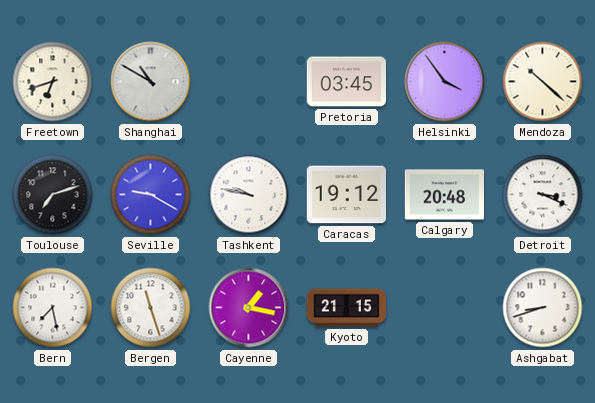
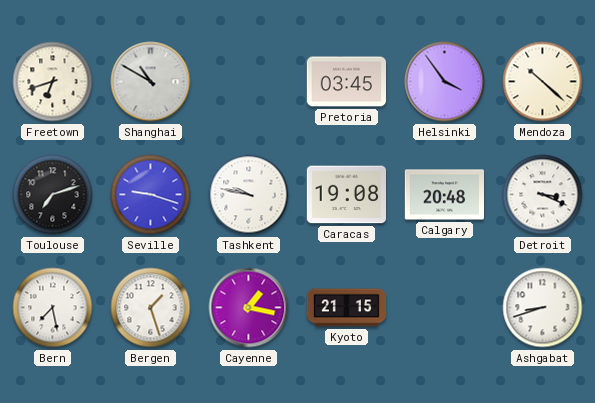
Seville: 9:20 -> 9:18
Caracas: 19:12 -> 19:08
Bergen: 11:27 -> 1:27
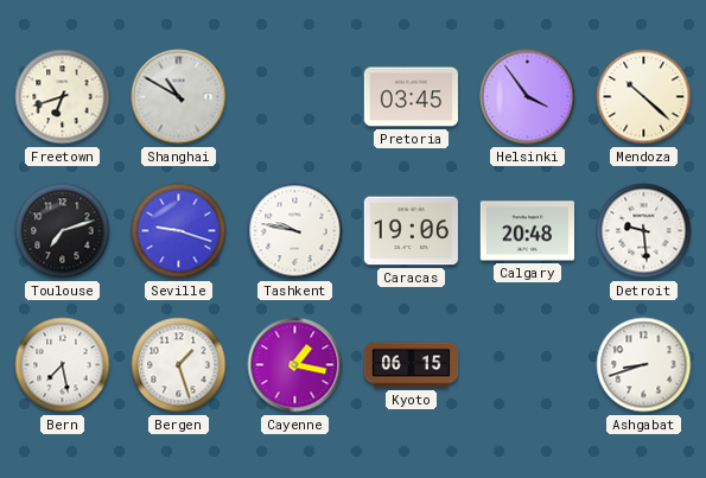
Caracas: 19:08 -> 19:06
Detroit: 3:19 -> 9:29
Kyoto: 21:15 -> 06:15
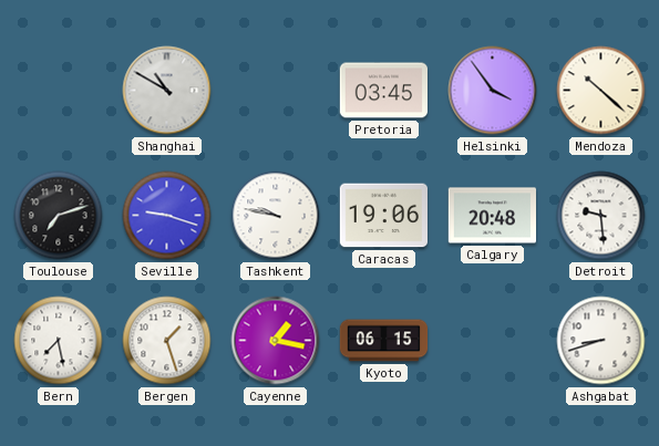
Freetown: 6:42 -> none
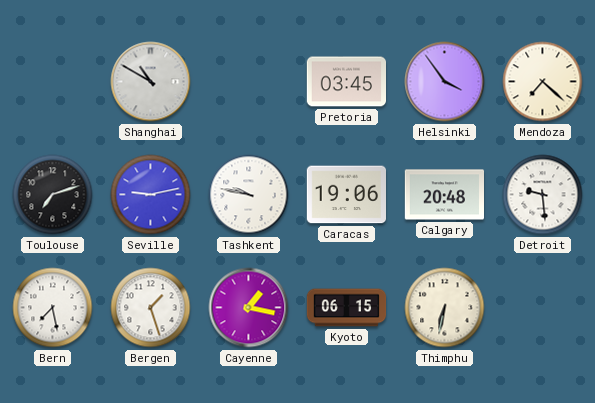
Mendoza: 10:22 -> 7:22
Seville: 9:18 -> 9:13
Thimphu: none -> 6:32
Ashgabat: 8:42 -> none
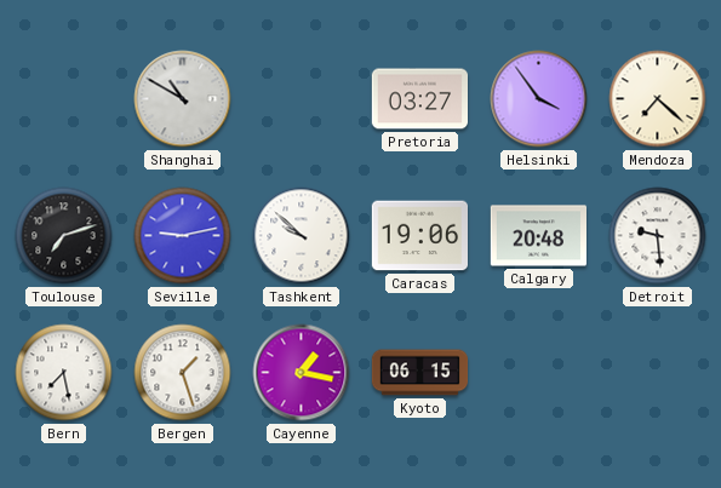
Pretoria: 03:45 -> 03:27
Tashkent: 9:47 -> 9:52
Thimphu: 6:32 -> none
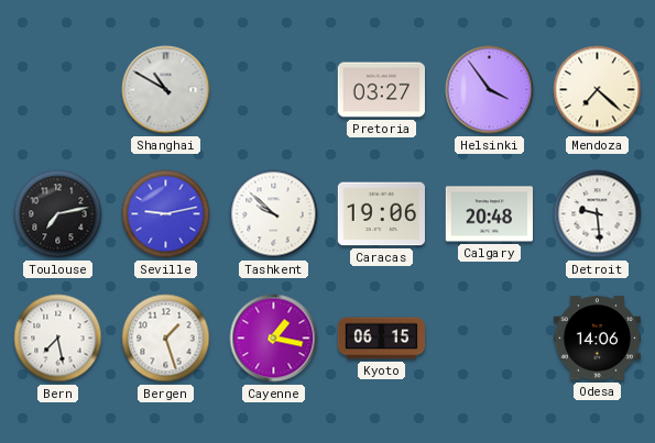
Toulouse: 7:12 -> 7:13
Odesa: none -> 14:06
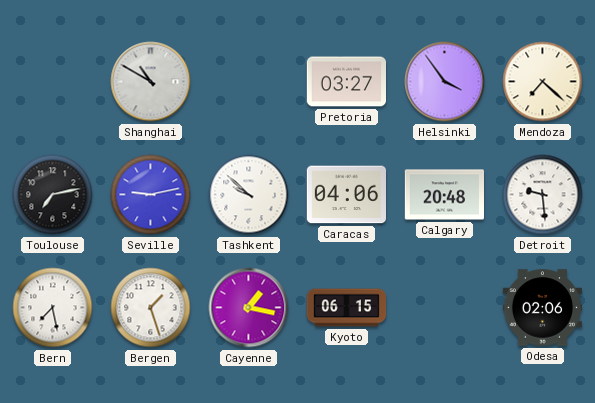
Caracas: 19:06 -> 04:06
Odesa: 14:06 -> 02:06
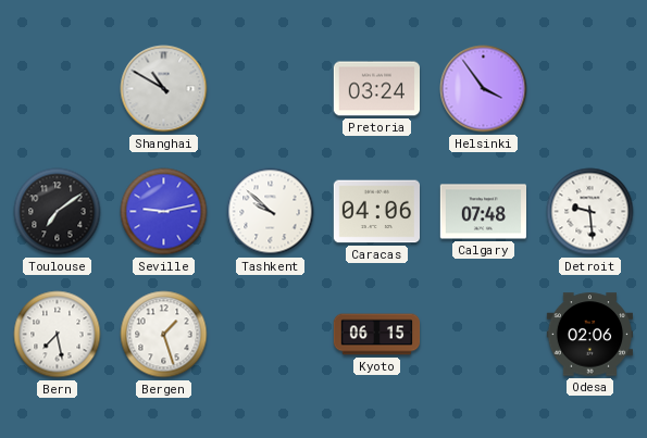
Pretoria: 03:27 -> 03:24
Mendoza: 7:22 -> none
Toulouse: 7:13 -> 7:09
Calgary: 20:48 -> 07:48
Cayenne: 1:17 -> none
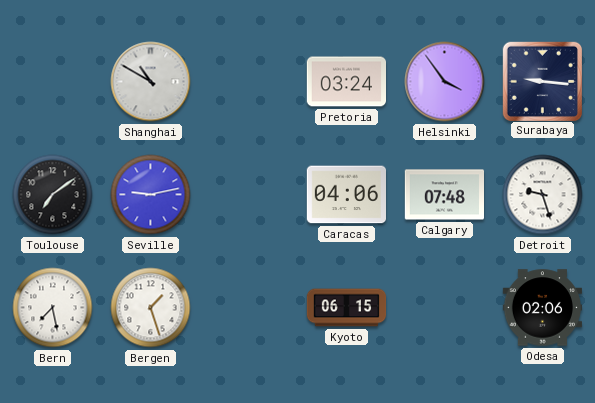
Surabaya: none -> 9:16
Tashkent: 9:52 -> none
Detroit: 9:29 -> 9:27
